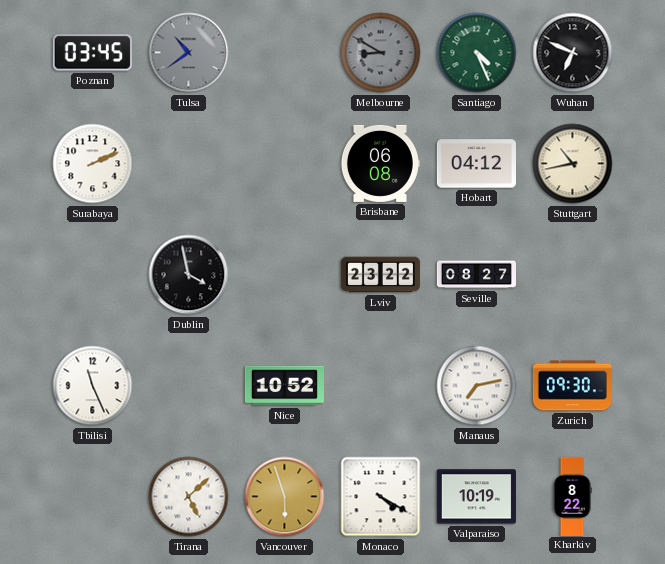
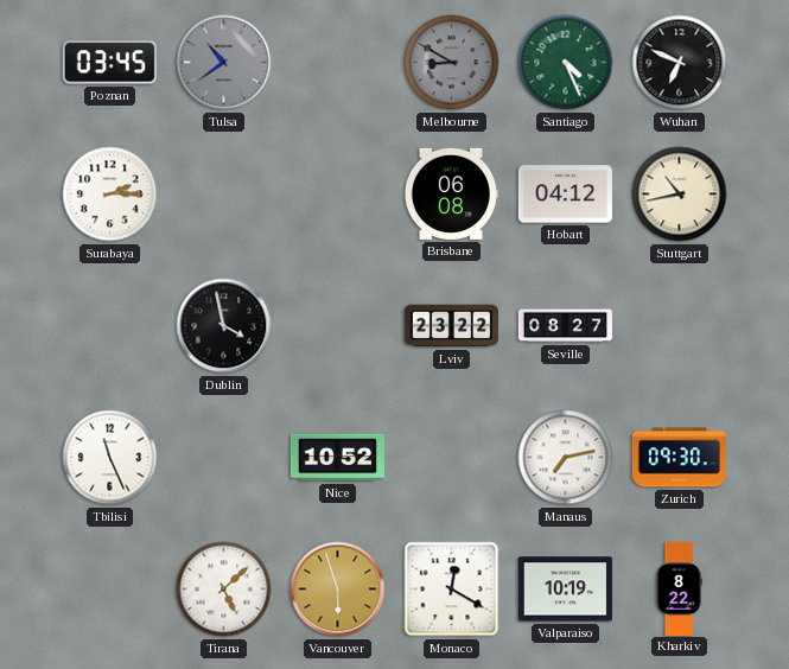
Surabaya: 2:11 -> 2:15
Monaco: 4:20 -> 12:20
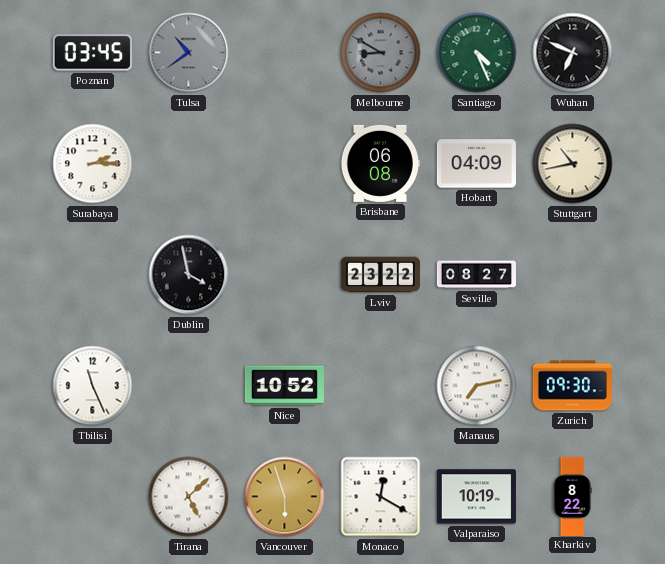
Hobart: 04:12 -> 04:09
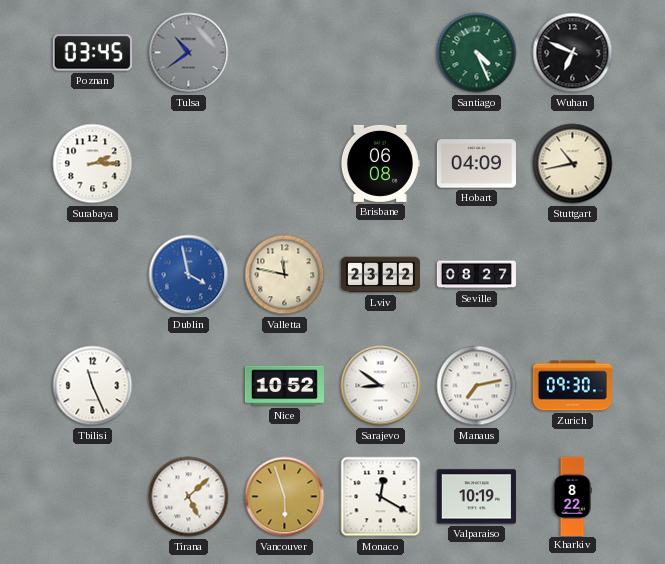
Melbourne: 8:50 -> none
Dublin dial: black -> blue
Valletta: none -> 11:47
Sarajevo: none -> 8:51
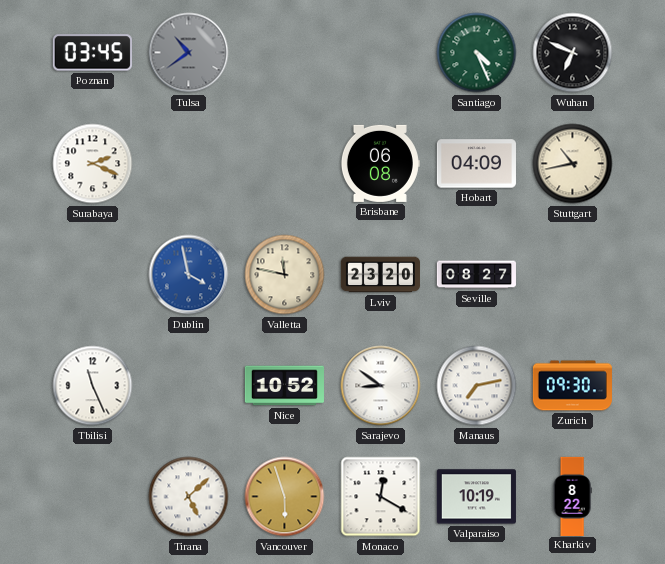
Surabaya: 2:15 -> 2:19
Lviv: 23:22 -> 23:20
